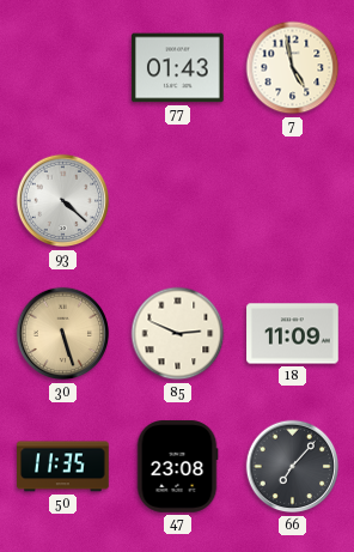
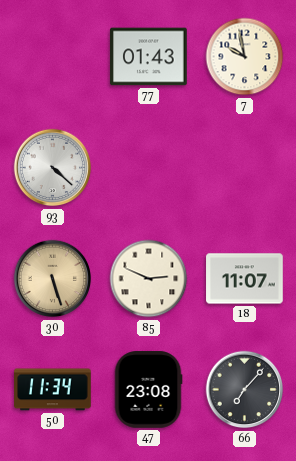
7: 4:58 -> 9:58
18: 11:09 -> 11:07
50: 11:35 -> 11:34
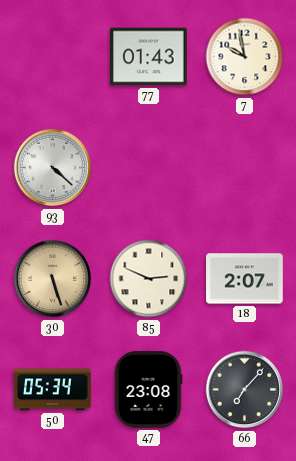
18: 11:07 -> 2:07
50: 11:34 -> 05:34
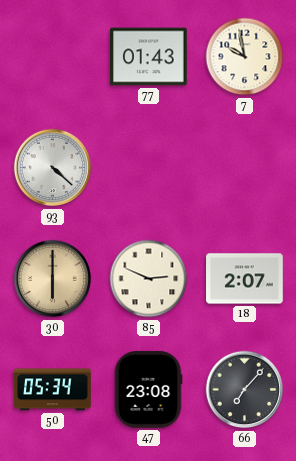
30: 5:27 -> 6:00
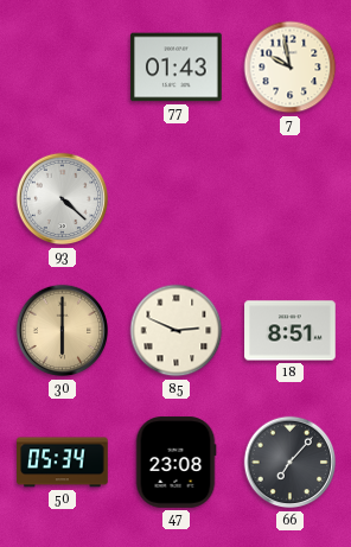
18: 2:07 -> 8:51
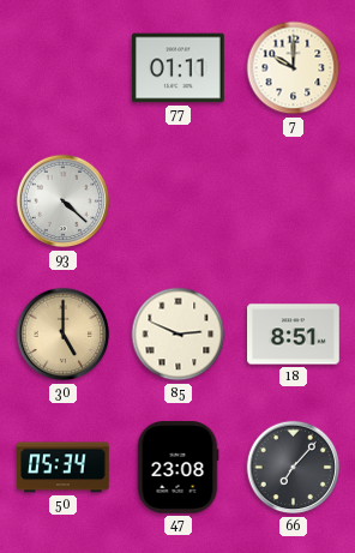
77: 01:43 -> 01:11
7: 9:58 -> 10:00
30: 6:00 -> 5:00
